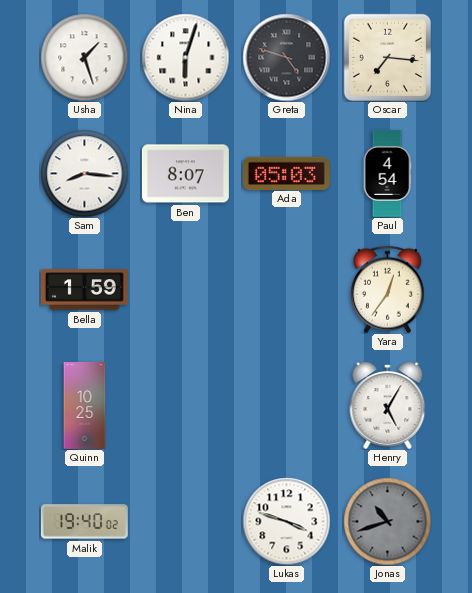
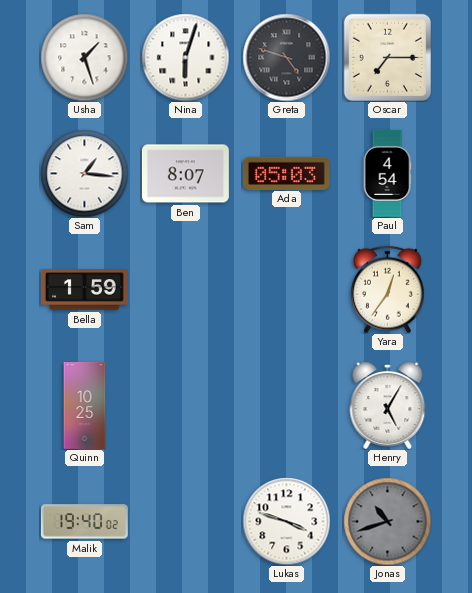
Oscar: 7:16 -> 7:15
Sam: 8:16 -> 1:16
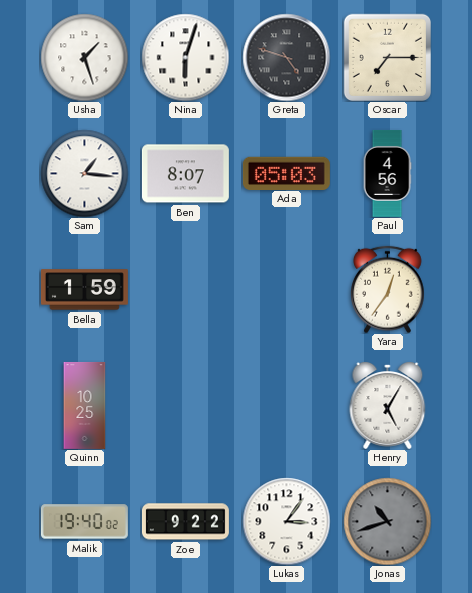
Paul: 4:54 -> 4:56
Zoe: none -> 9:22
Lukas: 3:48 -> 3:06
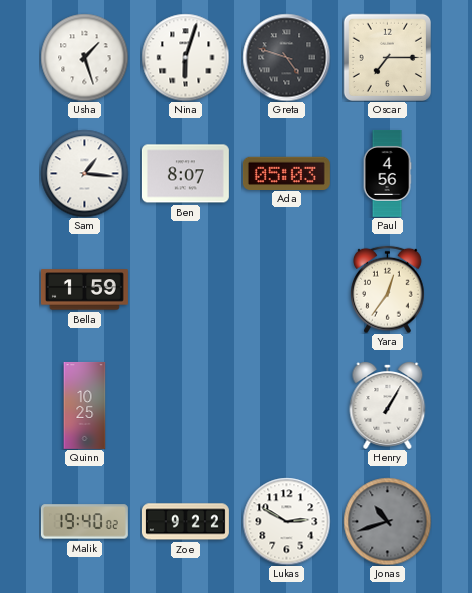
Henry: 5:05 -> 1:05
Lukas: 3:06 -> 2:50
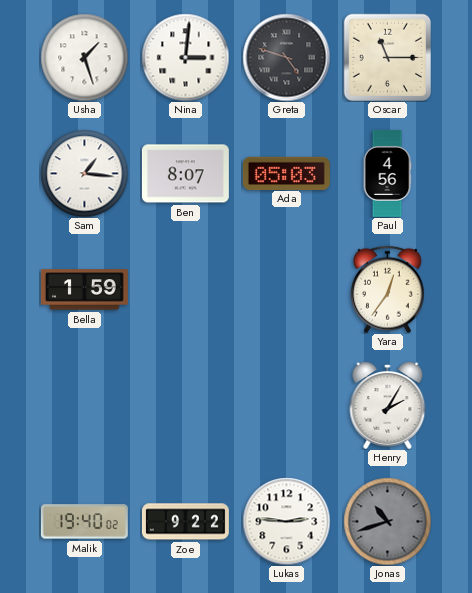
Nina: 6:03 -> 3:01
Oscar: 7:15 -> 11:15
Quinn: 10:25 -> none
Henry: 1:05 -> 2:05
Lukas: 2:50 -> 2:46
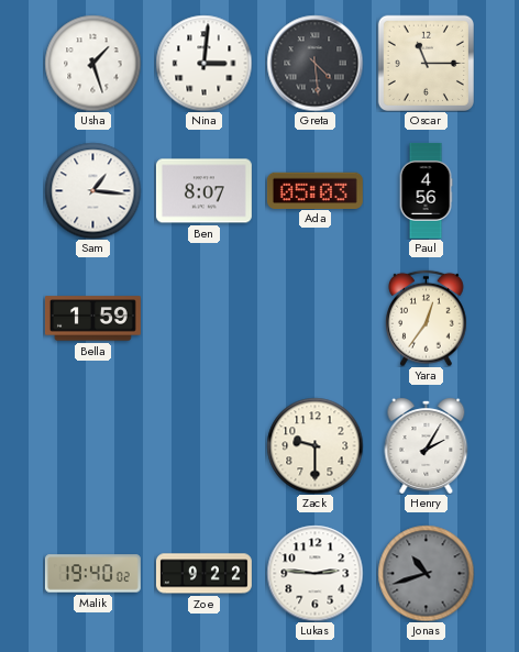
Greta: 4:48 -> 4:29
Zack: none -> 9:30
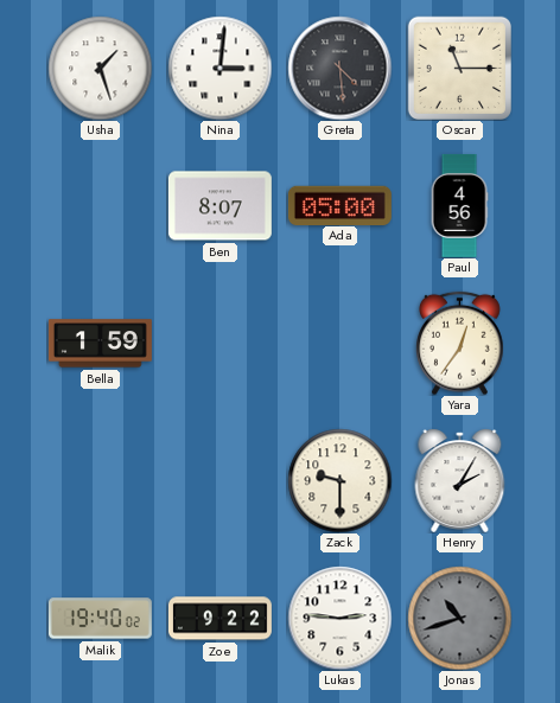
Sam: 1:16 -> none
Ada: 05:03 -> 05:00
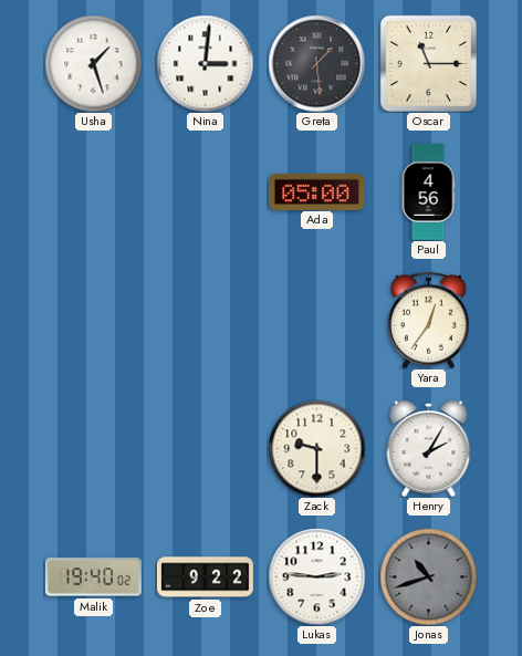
Greta: 4:29 -> 1:29
Ben: 8:07 -> none
Bella: 1:59 -> none
